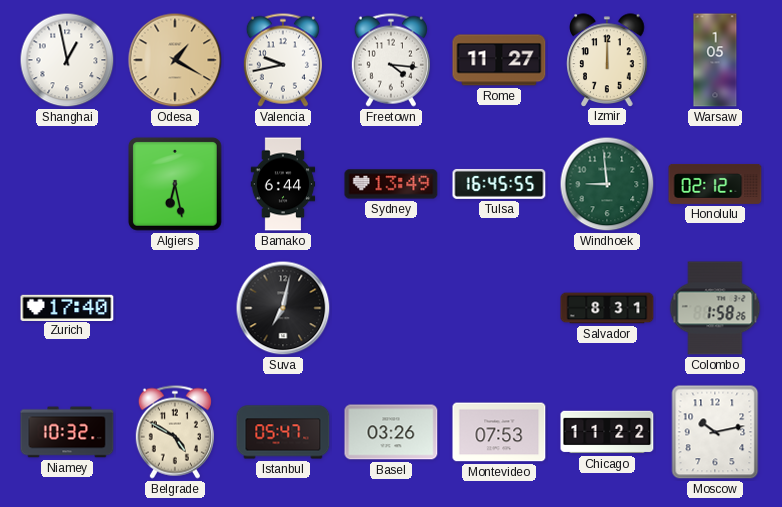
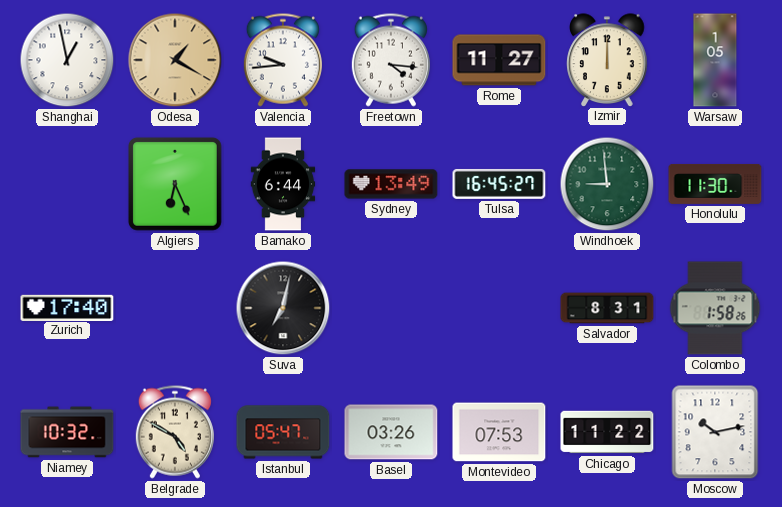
Valencia: 9:43 -> 9:44
Algiers: 6:28 -> 6:26
Tulsa: 16:45:55 -> 16:45:27
Honolulu: 02:12 -> 11:30
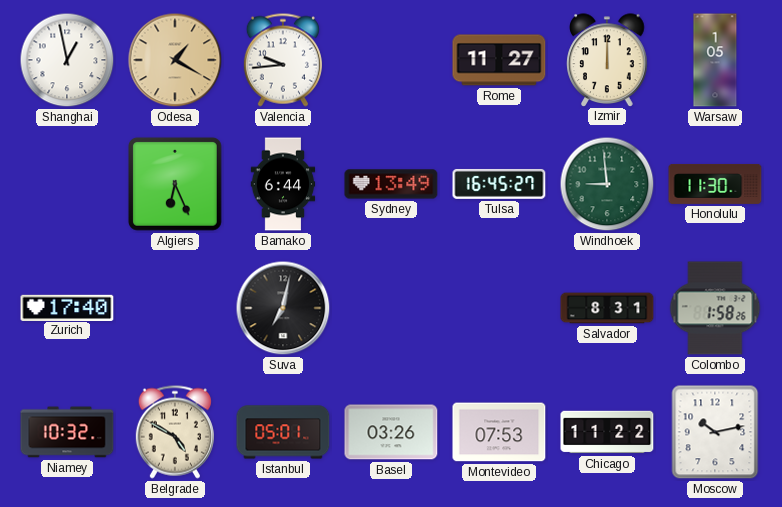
Freetown: 4:16 -> none
Istanbul: 05:47 -> 05:01
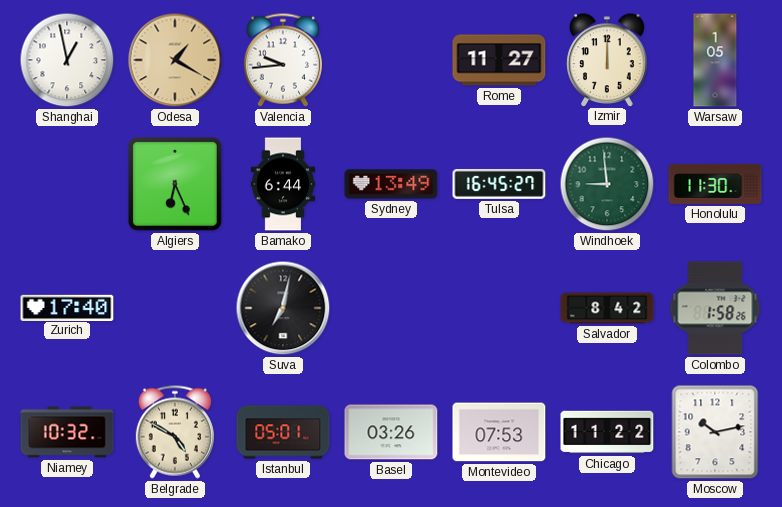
Salvador: 8:31 -> 8:42
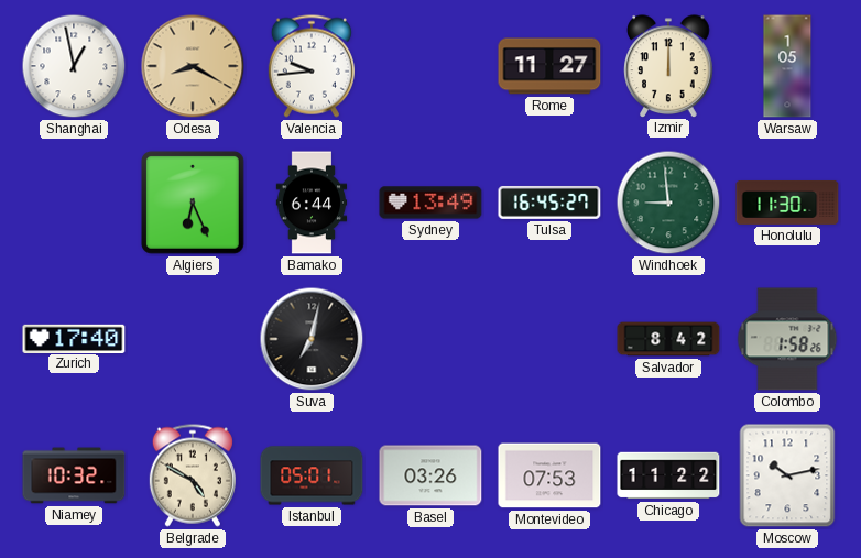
Odesa: 1:20 -> 8:20
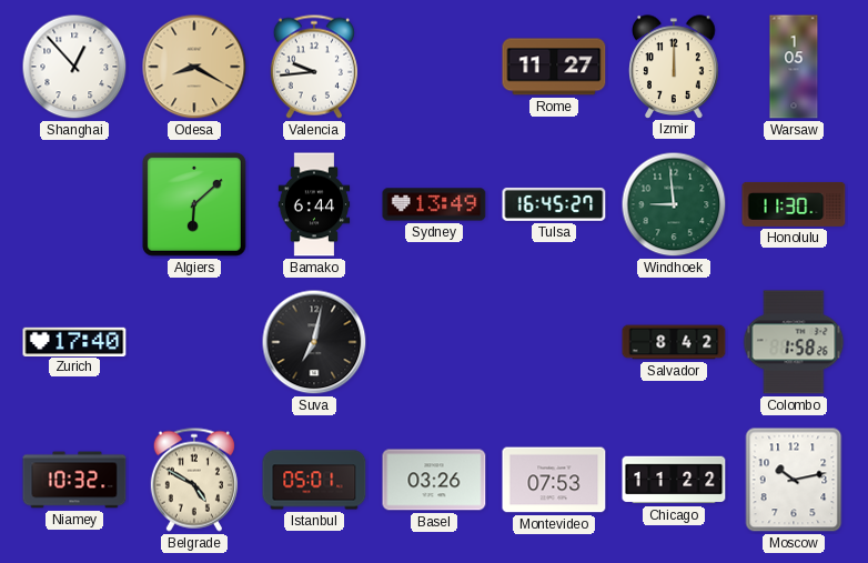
Shanghai: 12:58 -> 12:53
Algiers: 6:26 -> 6:08
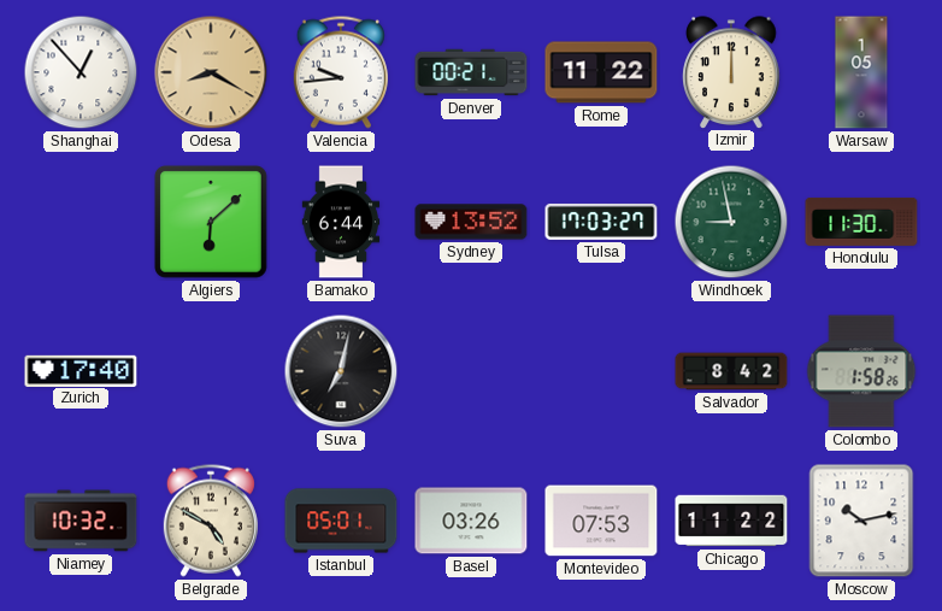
Denver: none -> 00:21
Rome: 11:27 -> 11:22
Sydney: 13:49 -> 13:52
Tulsa: 16:45 -> 17:03
Windhoek: 8:59 -> 8:58
